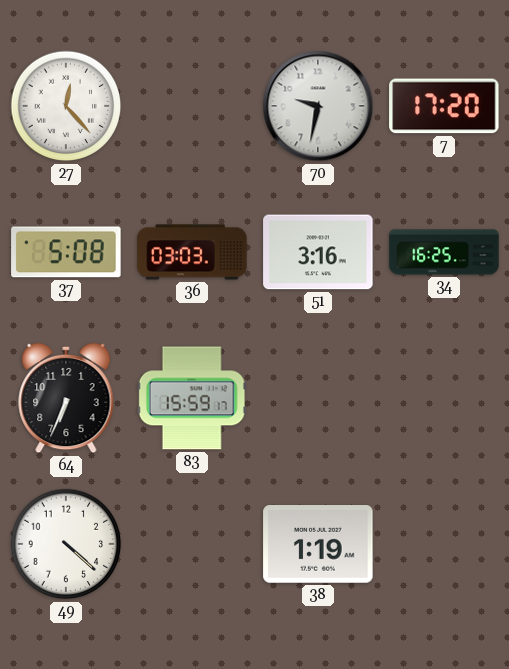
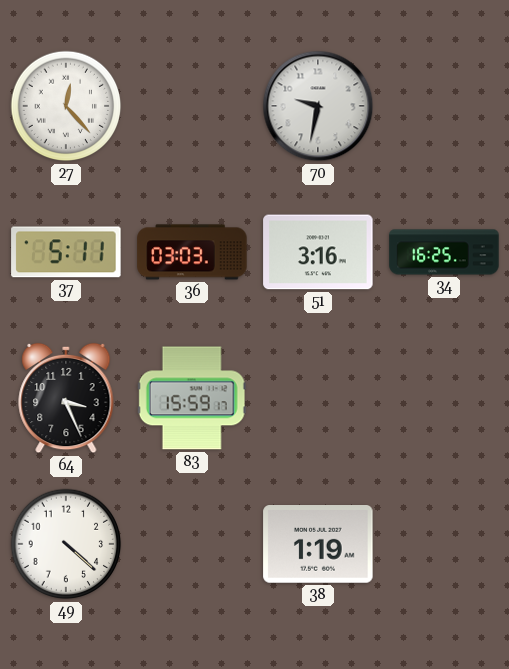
7: 17:20 -> none
37: 5:08 -> 5:11
64: 6:34 -> 3:26
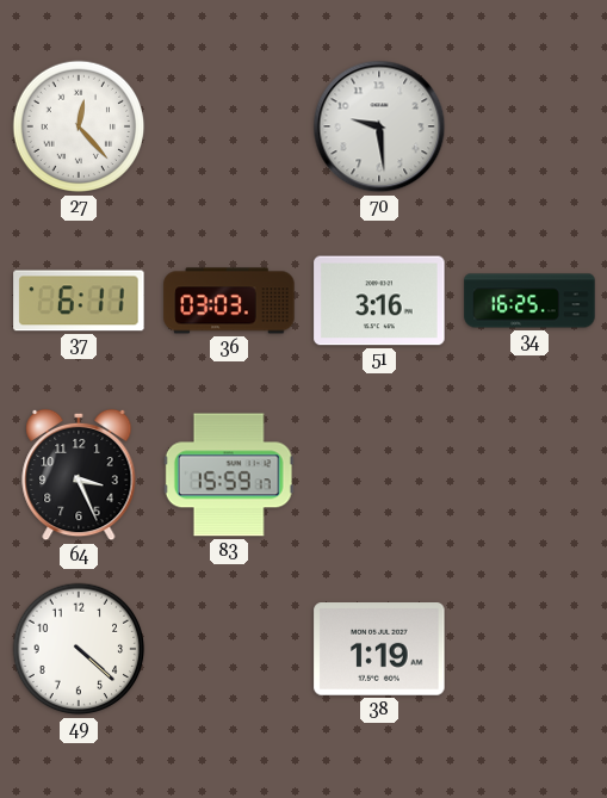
70: 9:32 -> 9:29
37: 5:11 -> 6:11
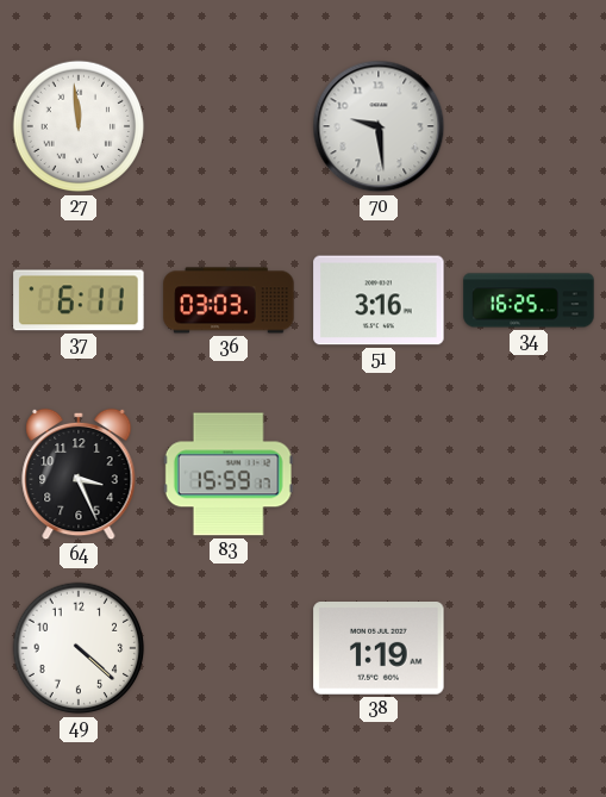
27: 12:23 -> 11:59
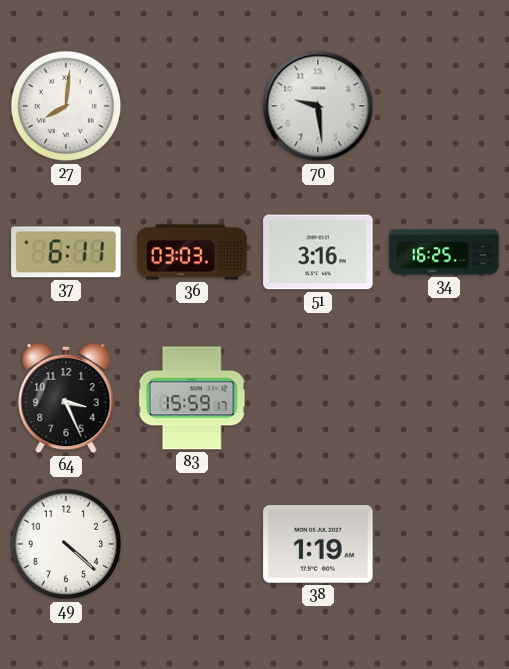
27: 11:59 -> 8:01
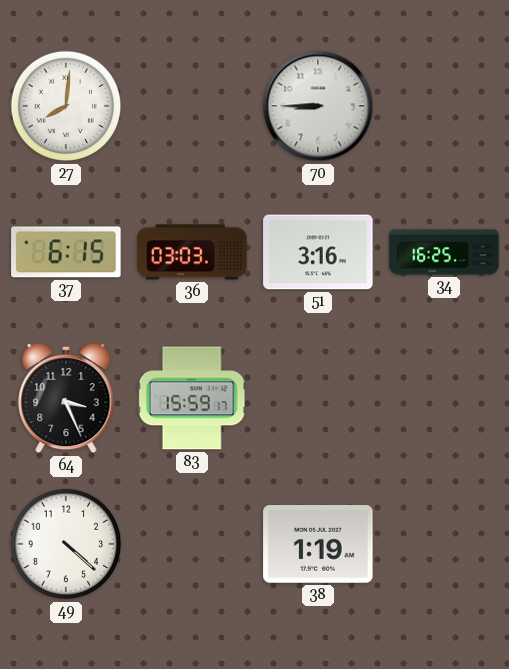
70: 9:29 -> 8:45
37: 6:11 -> 6:15
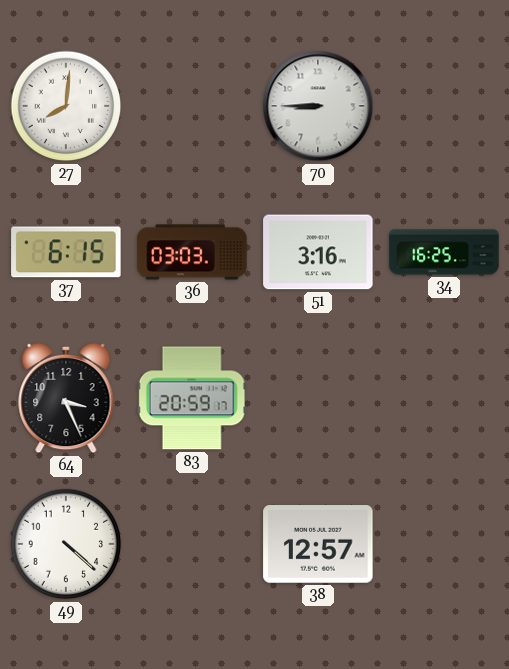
83: 15:59 -> 20:59
38: 1:19 -> 12:57
